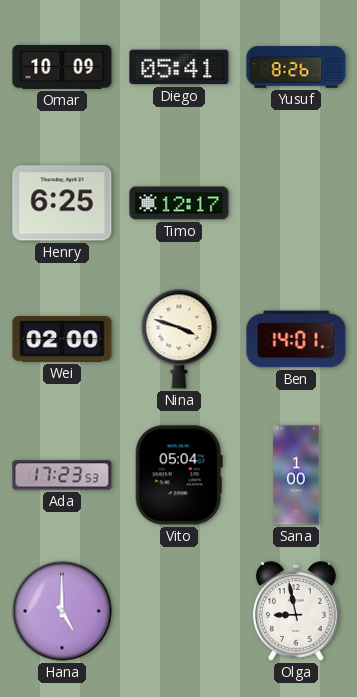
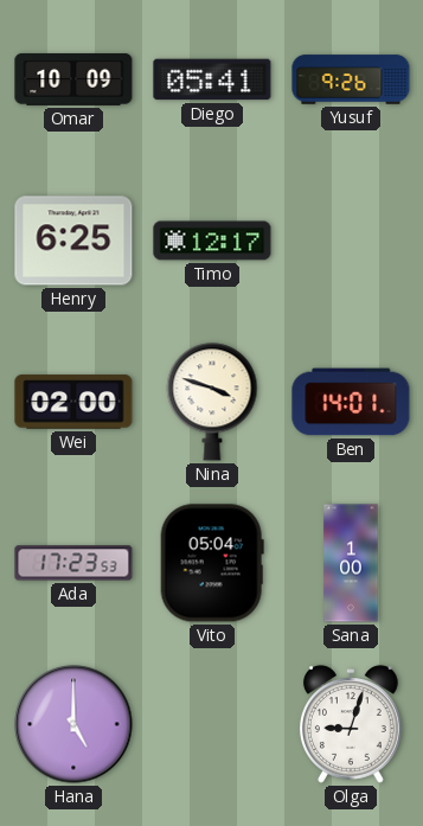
Yusuf: 8:26 -> 9:26
Olga: 8:58 -> 9:03
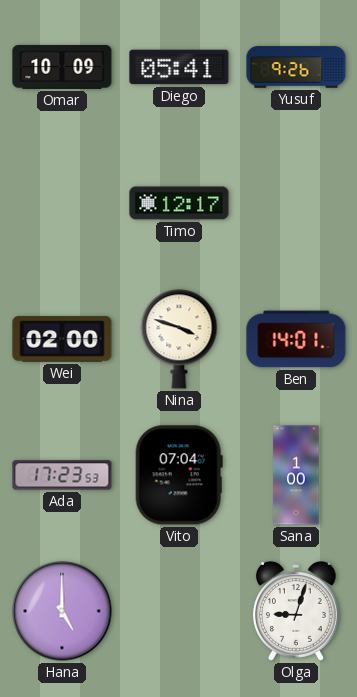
Henry: 6:25 -> none
Vito: 05:04 -> 07:04
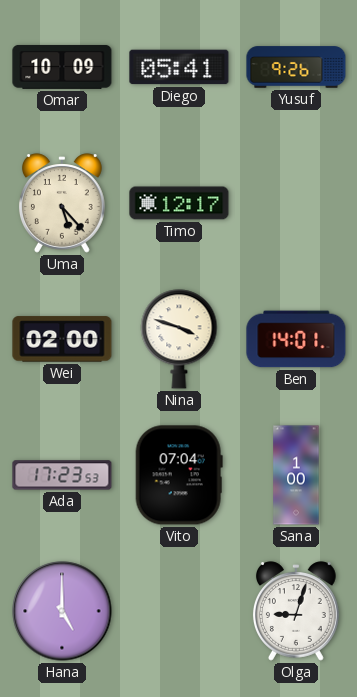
Uma: none -> 5:23
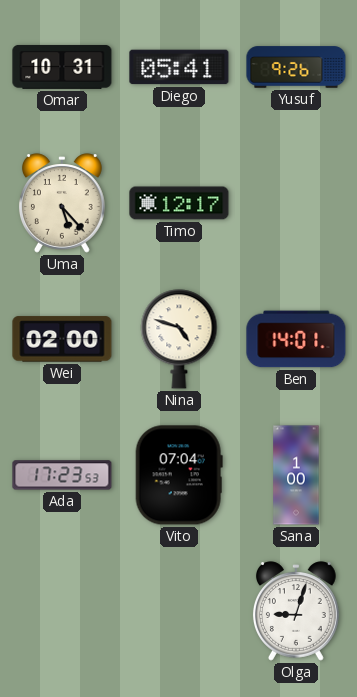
Omar: 10:09 -> 10:31
Nina: 3:48 -> 4:48
Hana: 5:00 -> none
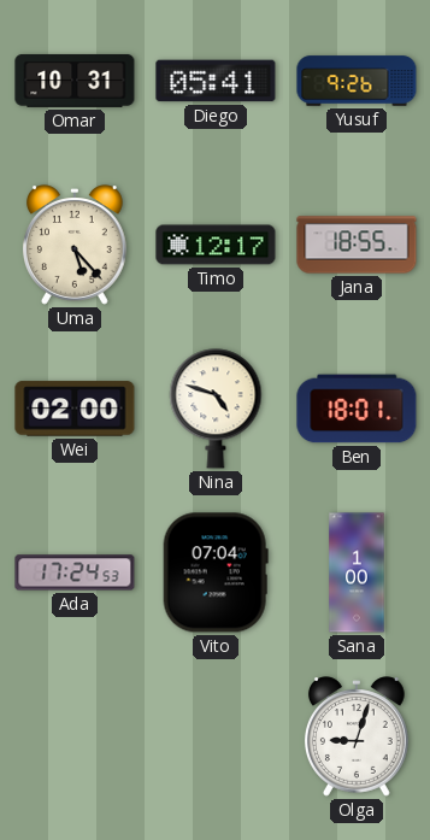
Jana: none -> 18:55
Ben: 14:01 -> 18:01
Ada: 17:23 -> 17:24
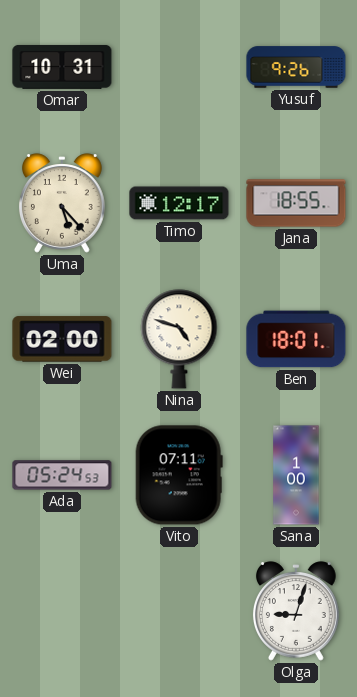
Diego: 05:41 -> none
Ada: 17:24 -> 05:24
Vito: 07:04 -> 07:11
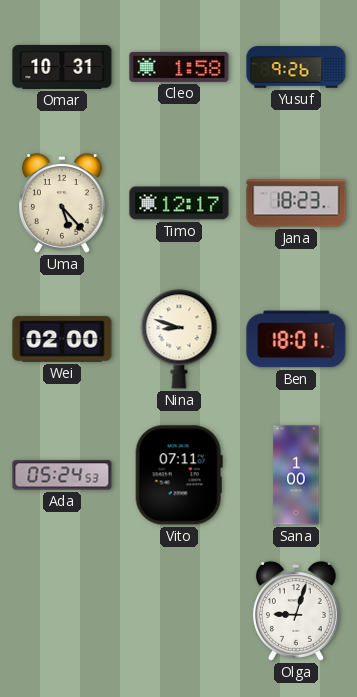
Cleo: none -> 1:58
Jana: 18:55 -> 18:23
Nina: 4:48 -> 8:48
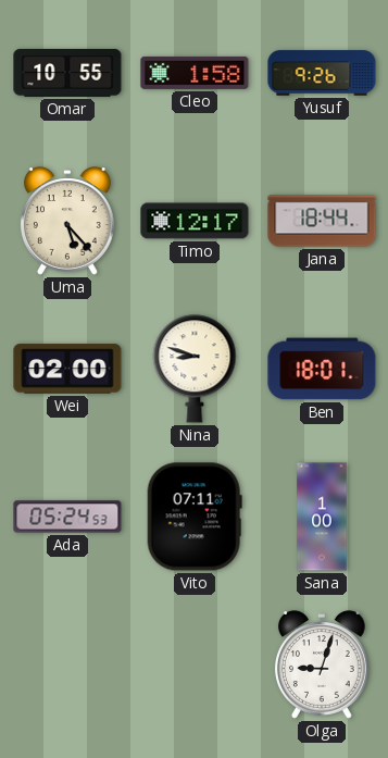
Omar: 10:31 -> 10:55
Jana: 18:23 -> 18:44
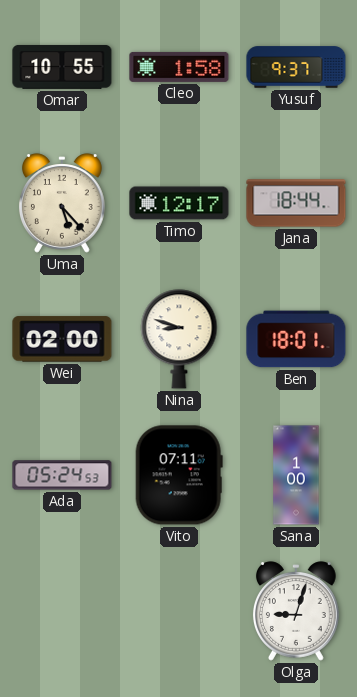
Yusuf: 9:26 -> 9:37
